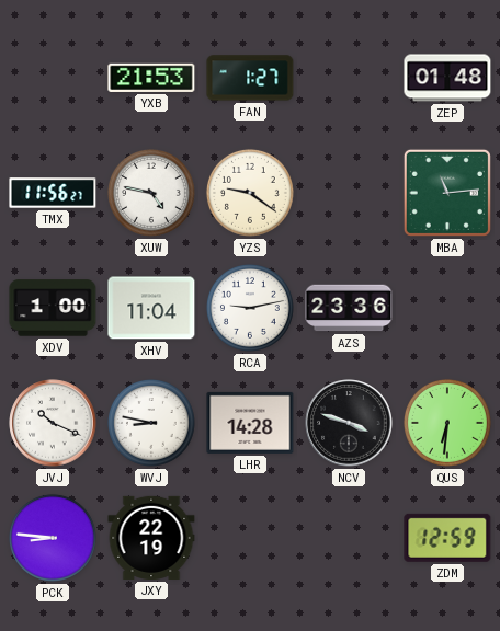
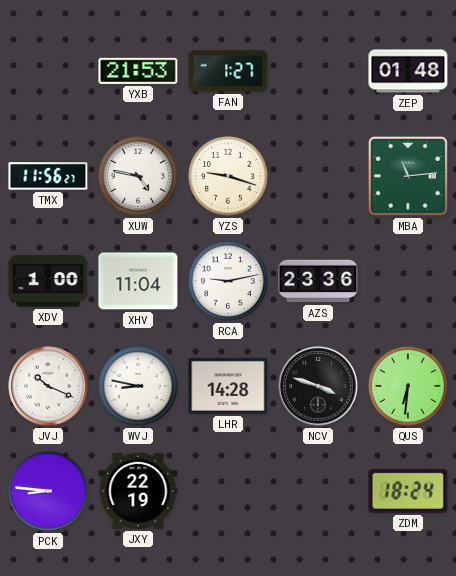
YZS: 9:21 -> 9:18
ZDM: 12:59 -> 18:24
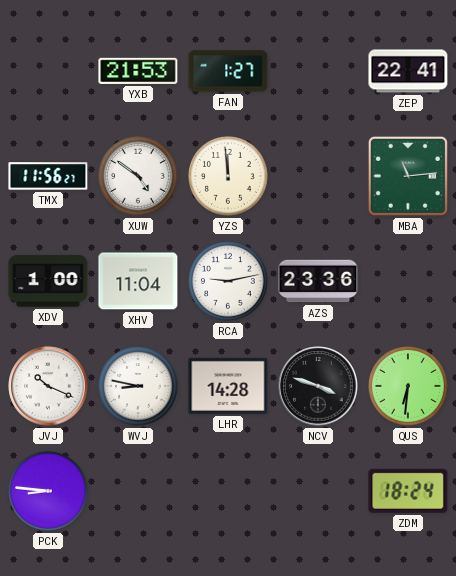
ZEP: 01:48 -> 22:41
XUW: 4:47 -> 4:51
YZS: 9:18 -> 11:59
JXY: 22:19 -> none
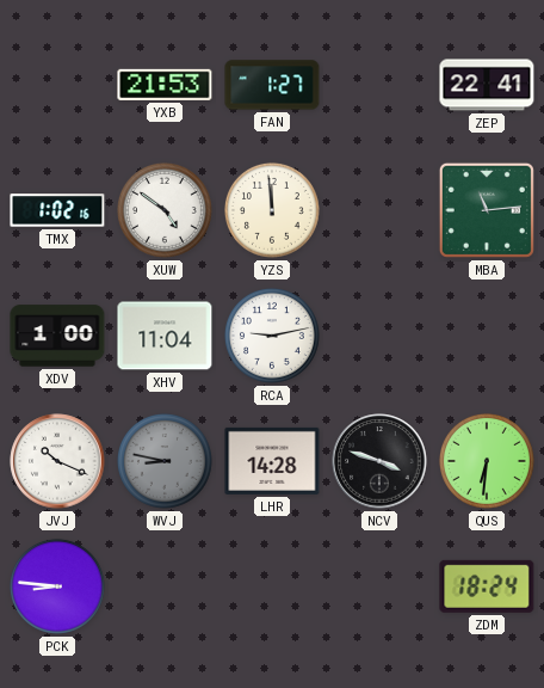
TMX: 11:56 -> 1:02
AZS: 23:36 -> none
WVJ dial: white -> grey
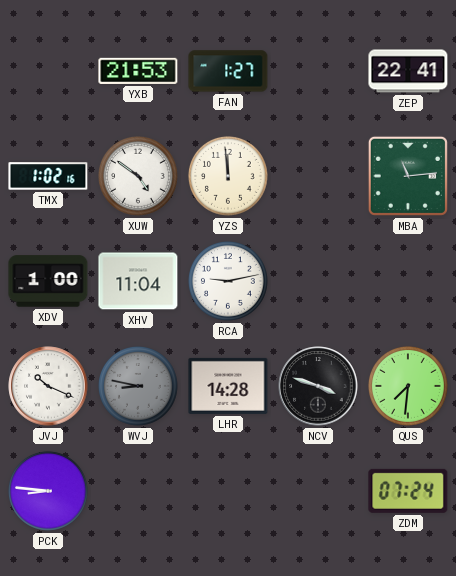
QUS: 6:31 -> 7:31
ZDM: 18:24 -> 07:24
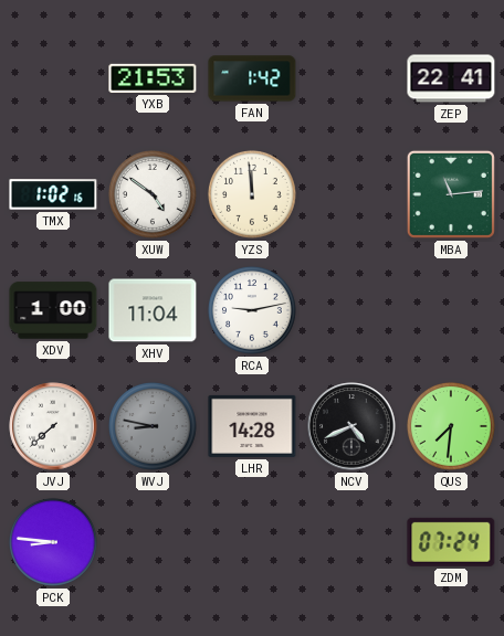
FAN: 1:27 -> 1:42
JVJ: 10:19 -> 7:38
NCV: 3:48 -> 4:41
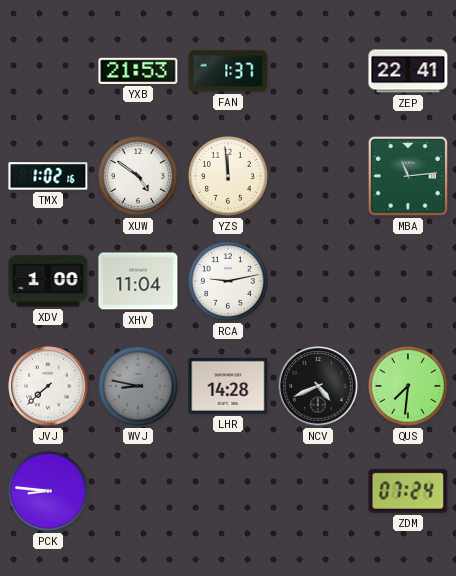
FAN: 1:42 -> 1:37
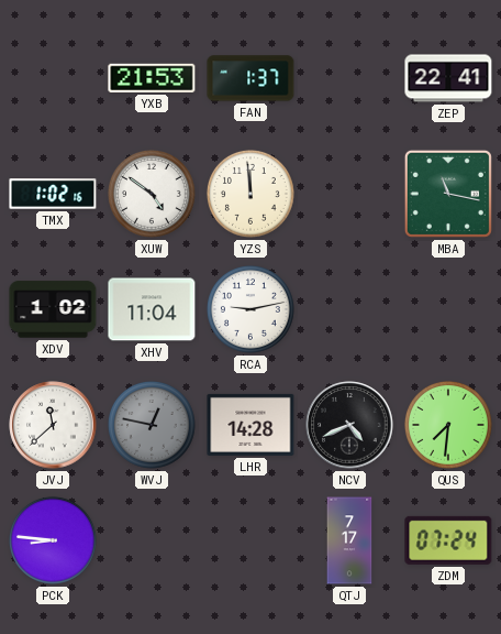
MBA: 11:14 -> 11:17
XDV: 1:00 -> 1:02
JVJ: 7:38 -> 11:38
WVJ: 8:47 -> 12:47
QTJ: none -> 7:17
